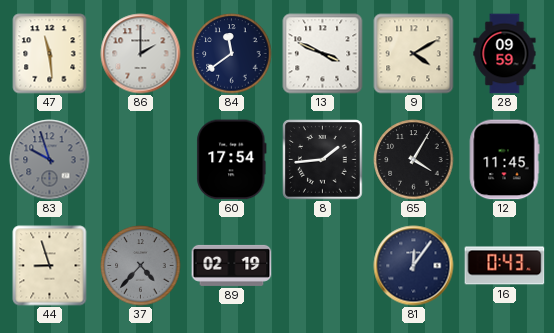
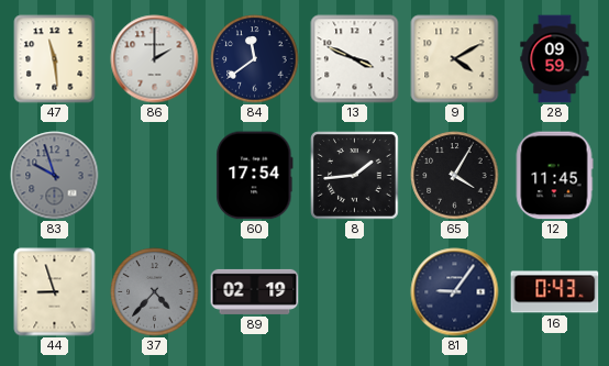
81: 12:06 -> 9:06
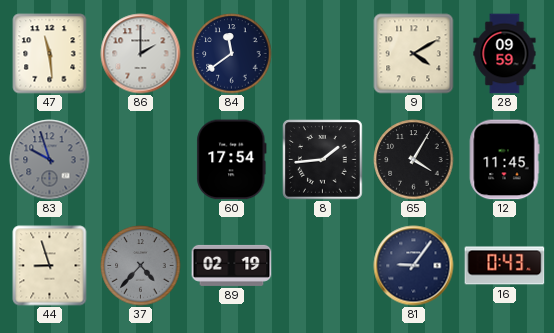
13: 3:49 -> none
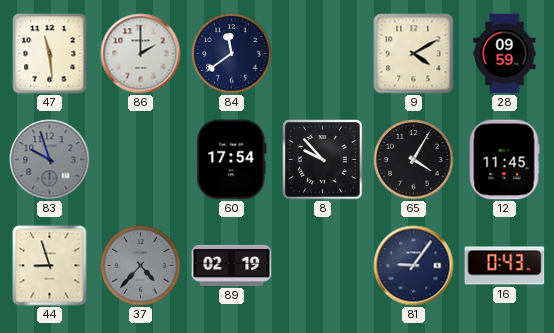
8: 1:44 -> 9:53
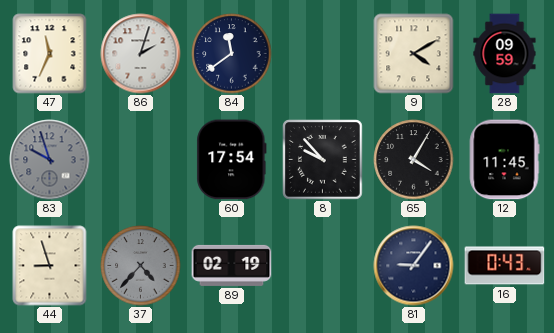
47: 11:29 -> 11:34
86: 2:00 -> 2:03
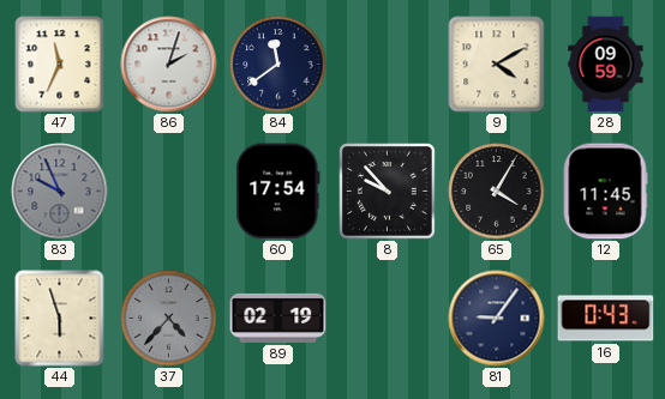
83: 9:57 -> 9:56
44: 8:57 -> 5:57
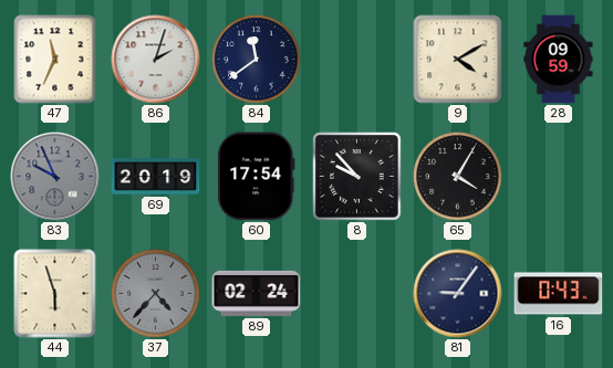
69: none -> 20:19
12: 11:45 -> none
89: 02:19 -> 02:24
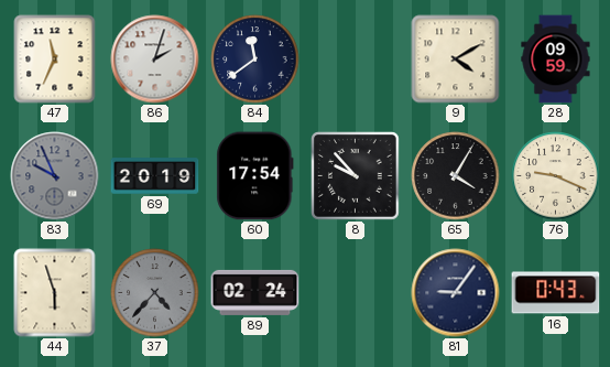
76: none -> 9:19
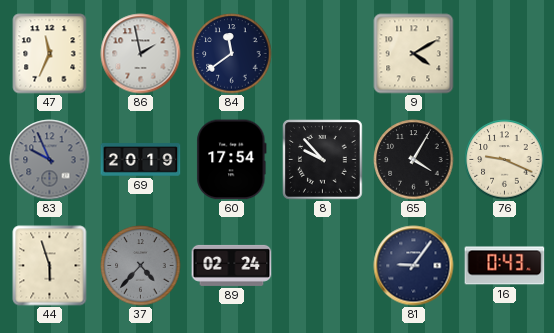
86: 2:03 -> 1:58
28: 09:59 -> none
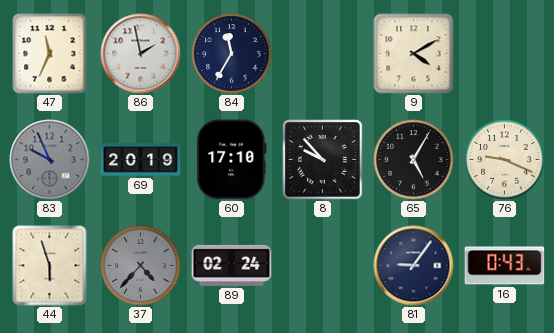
84: 11:39 -> 11:35
60: 17:54 -> 17:10
65: 4:05 -> 5:05
